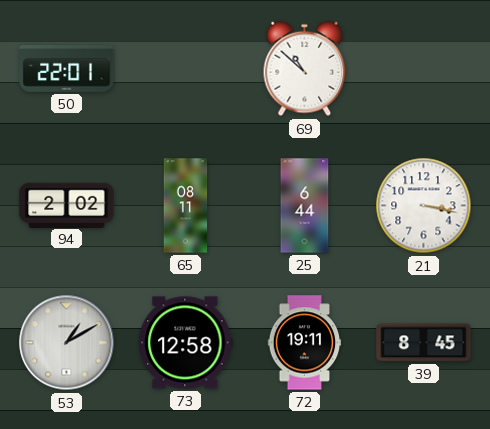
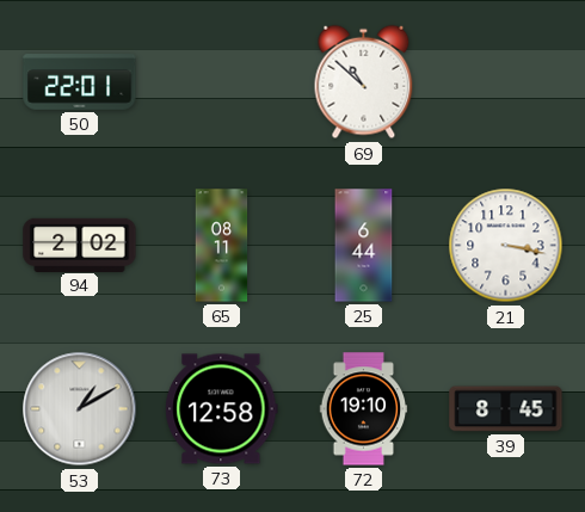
72: 19:11 -> 19:10
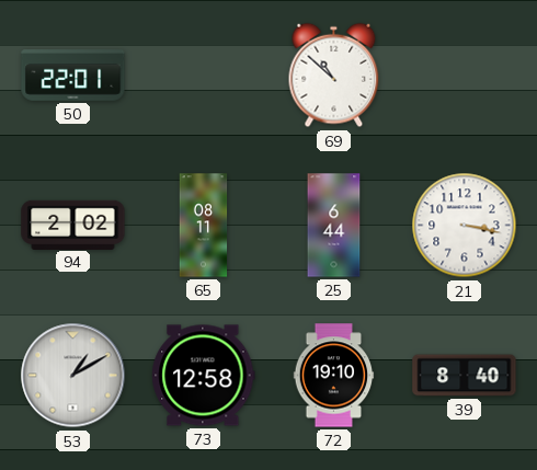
39: 8:45 -> 8:40
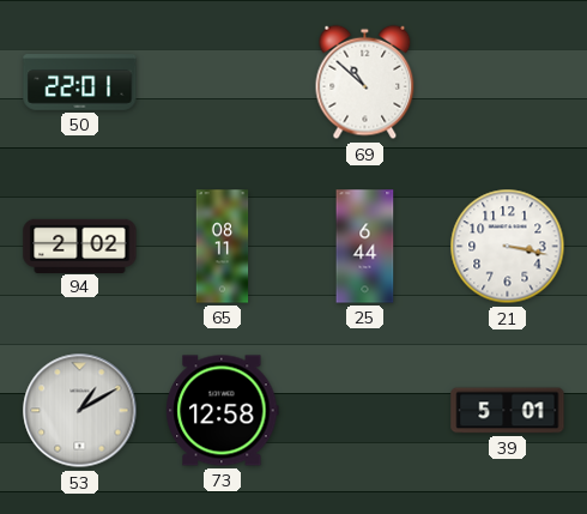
72: 19:10 -> none
39: 8:40 -> 5:01
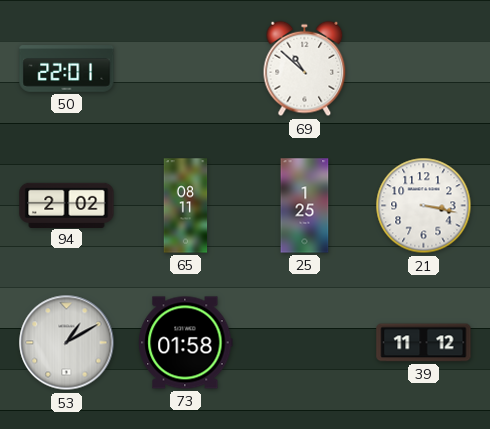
25: 6:44 -> 1:25
73: 12:58 -> 01:58
39: 5:01 -> 11:12
